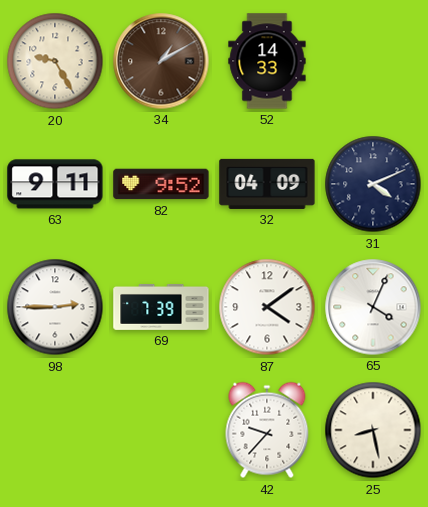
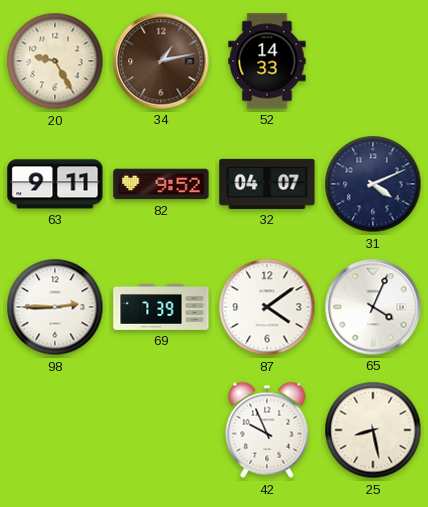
34: 1:10 -> 1:13
32: 04:09 -> 04:07
42: 9:37 -> 9:56
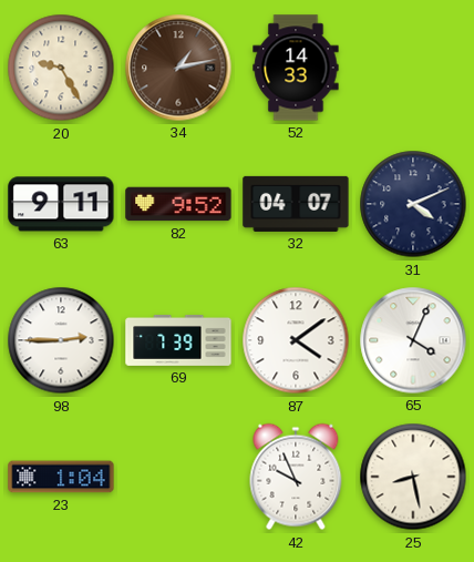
23: none -> 1:04
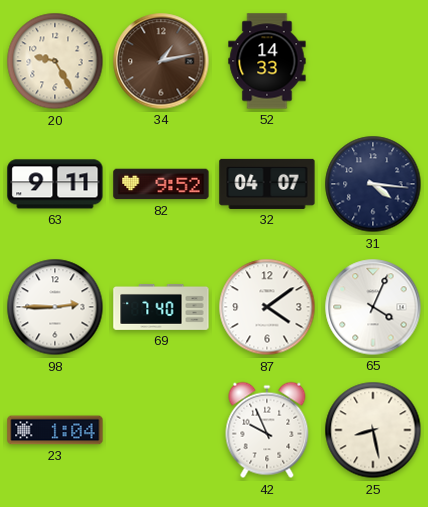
31: 4:11 -> 4:16
69: 7:39 -> 7:40
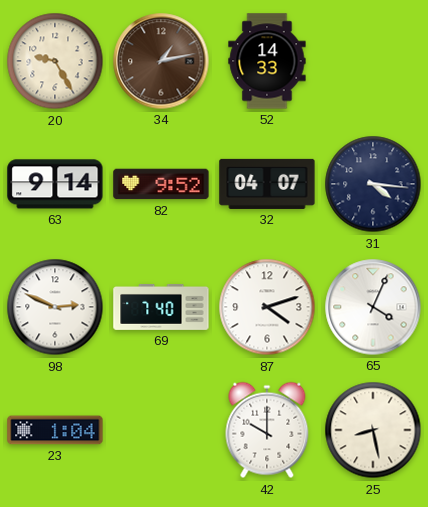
63: 9:11 -> 9:14
98: 2:45 -> 2:49
87: 4:09 -> 4:12
42: 9:56 -> 10:00
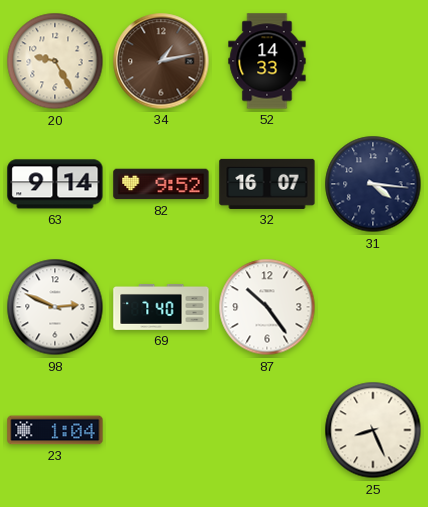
32: 04:07 -> 16:07
87: 4:12 -> 10:24
65: 4:04 -> none
42: 10:00 -> none
25: 8:28 -> 8:26
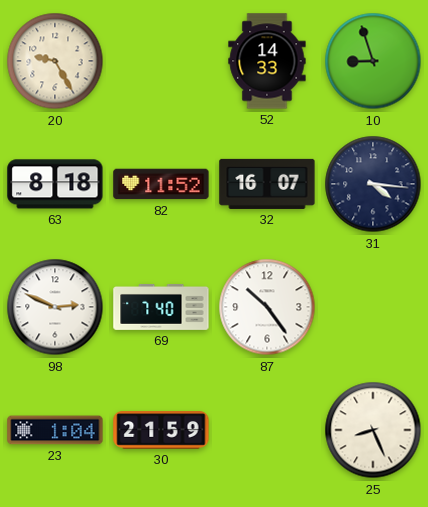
34: 1:13 -> none
10: none -> 8:57
63: 9:14 -> 8:18
82: 9:52 -> 11:52
30: none -> 21:59
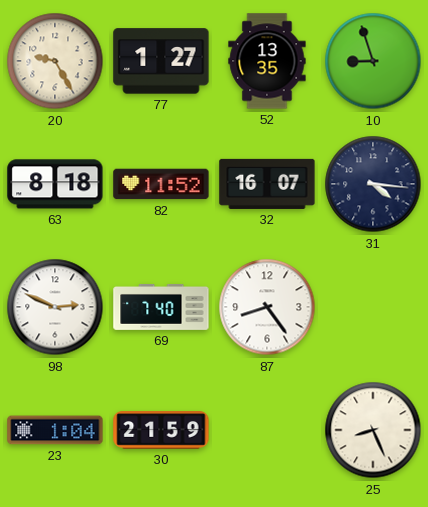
77: none -> 1:27
52: 14:33 -> 13:35
87: 10:24 -> 8:24
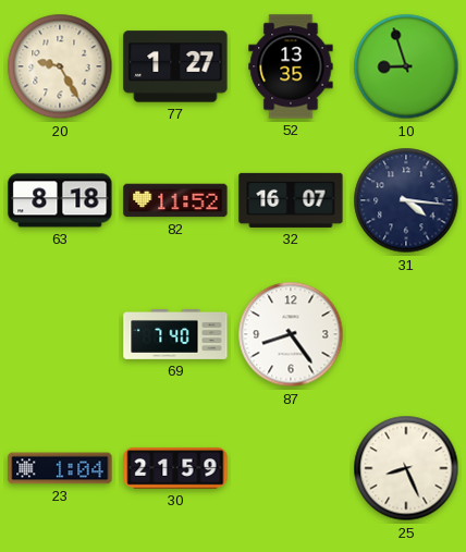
98: 2:49 -> none
